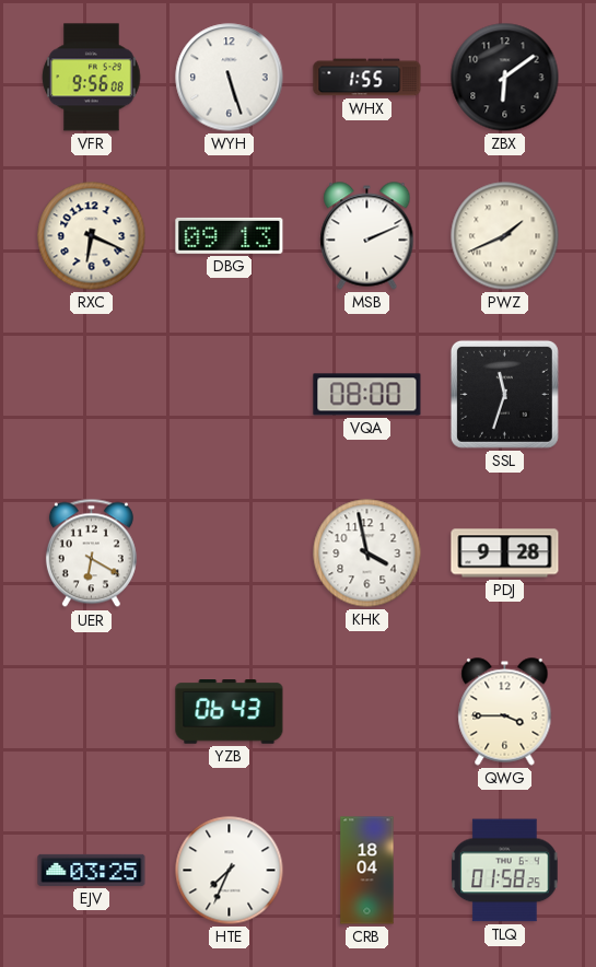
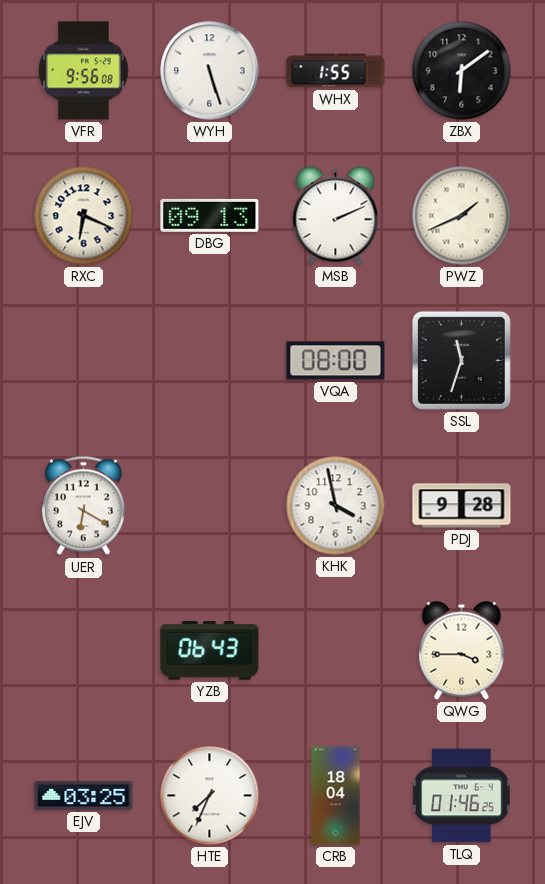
TLQ: 01:58 -> 01:46
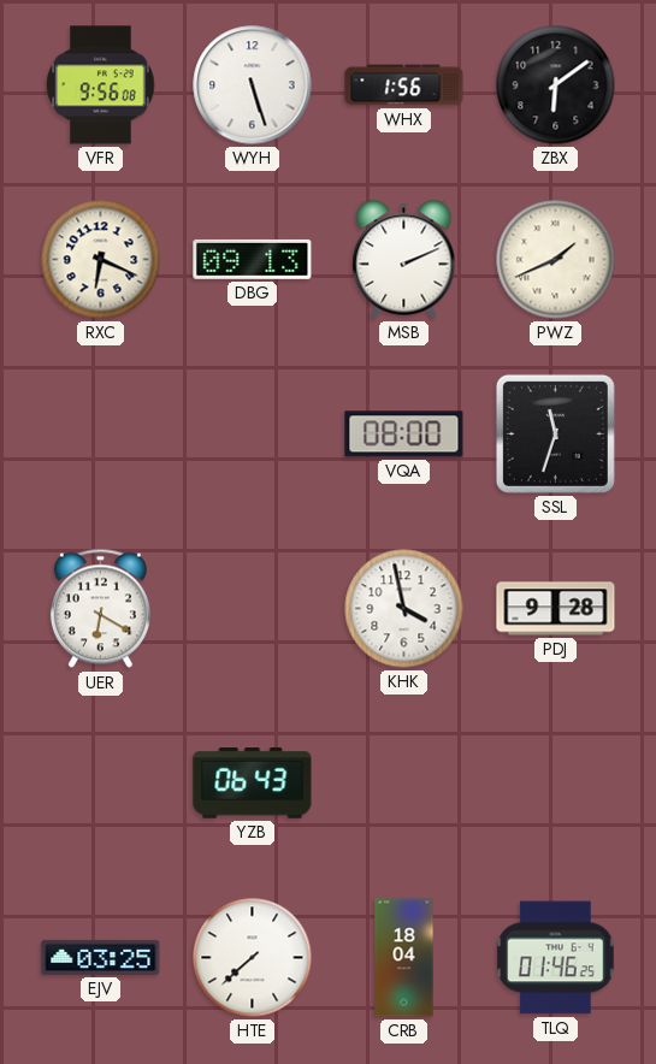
WHX: 1:55 -> 1:56
QWG: 3:45 -> none
HTE: 7:34 -> 7:38
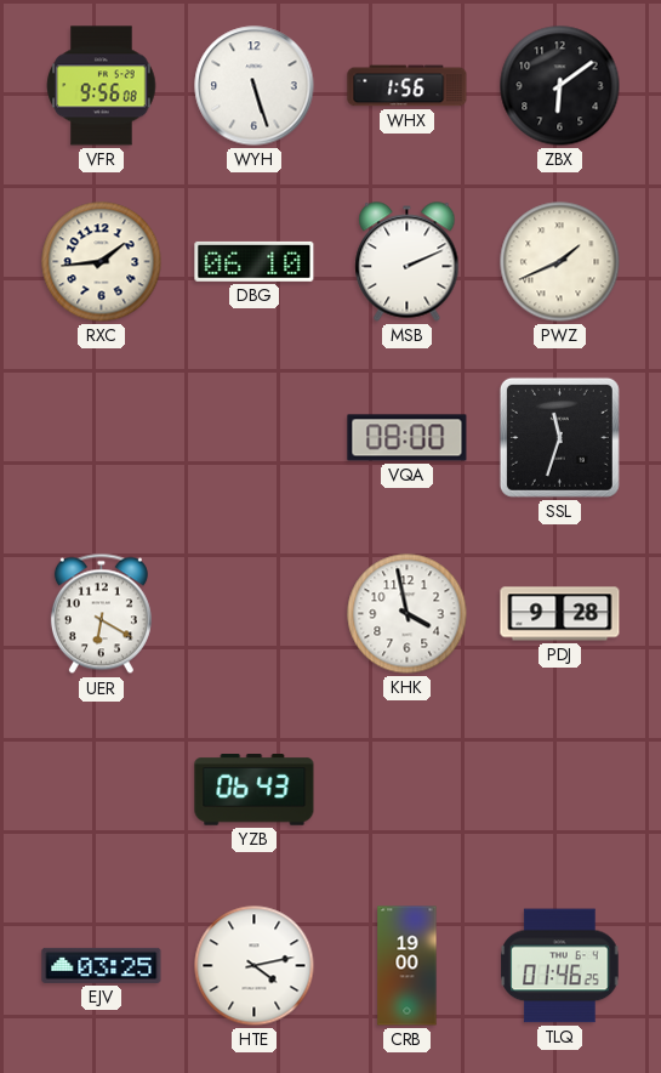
RXC: 6:19 -> 1:44
DBG: 09:13 -> 06:10
HTE: 7:38 -> 4:13
CRB: 18:04 -> 19:00
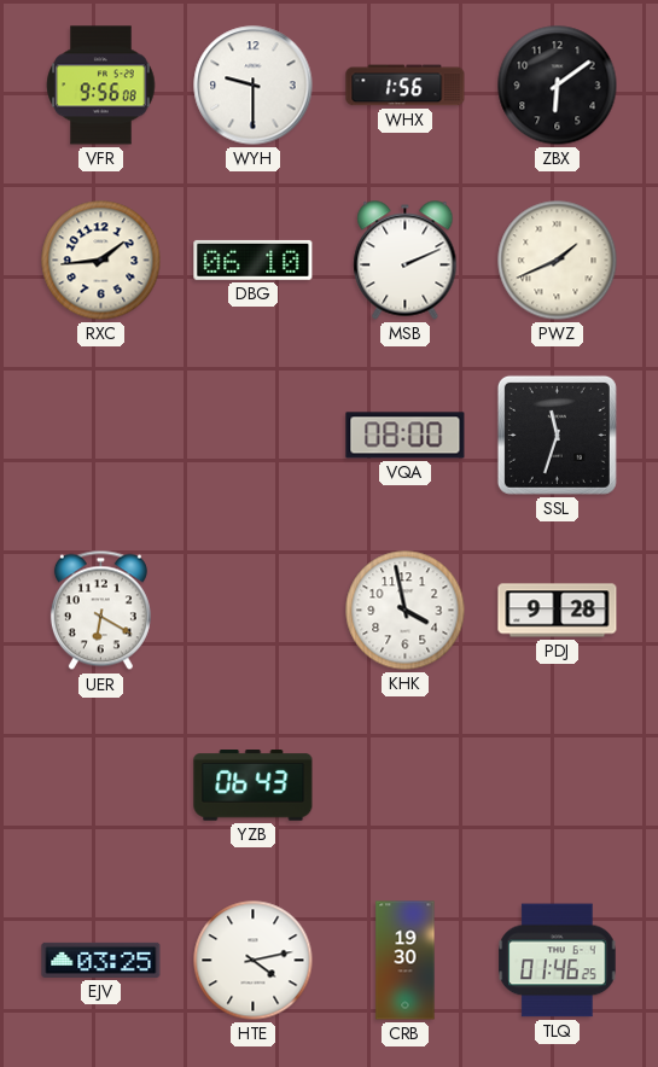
WYH: 5:27 -> 9:30
CRB: 19:00 -> 19:30
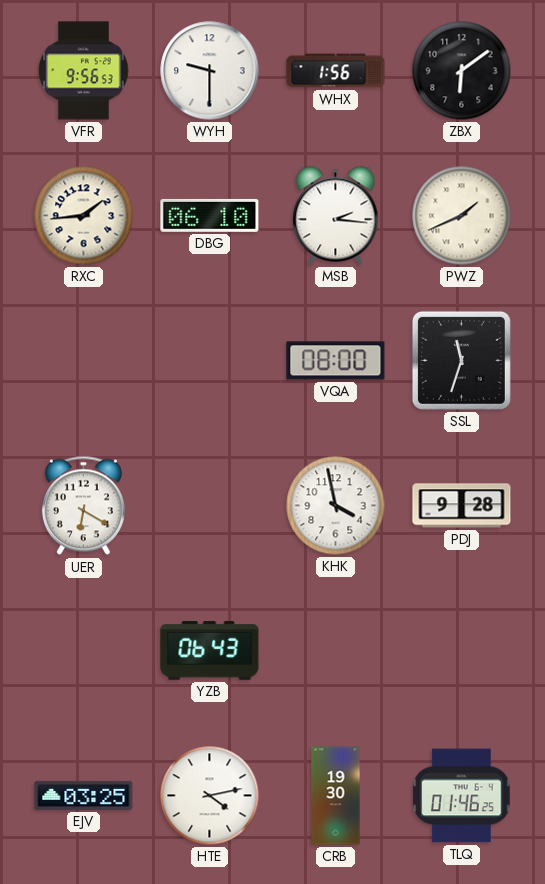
VFR: 9:56:08 -> 9:56:53
MSB: 2:11 -> 2:16
